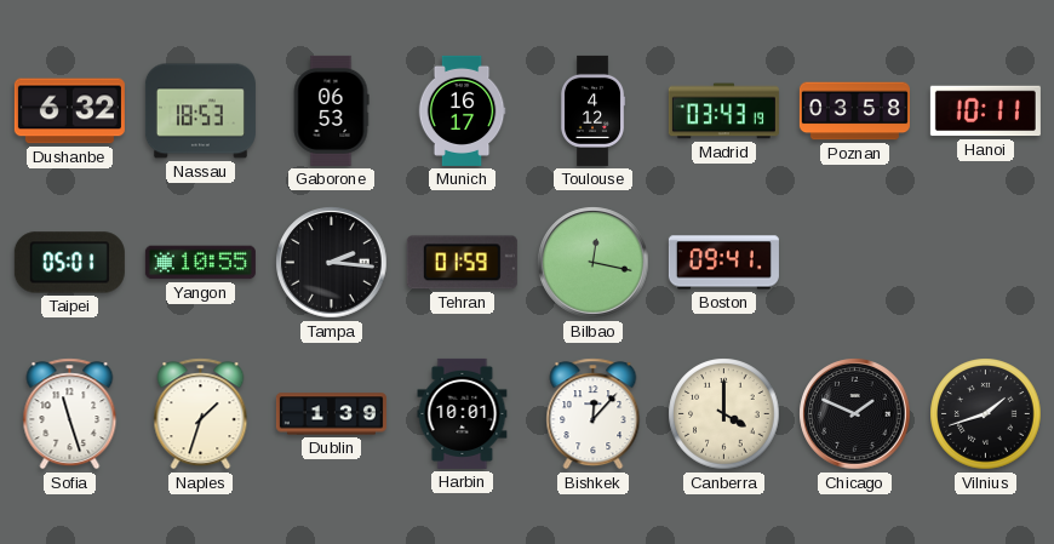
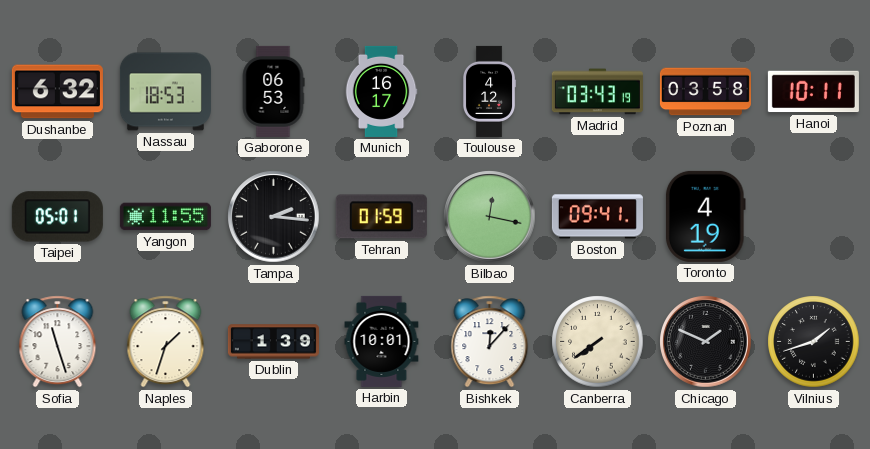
Yangon: 10:55 -> 11:55
Toronto: none -> 4:19
Canberra: 4:00 -> 7:39
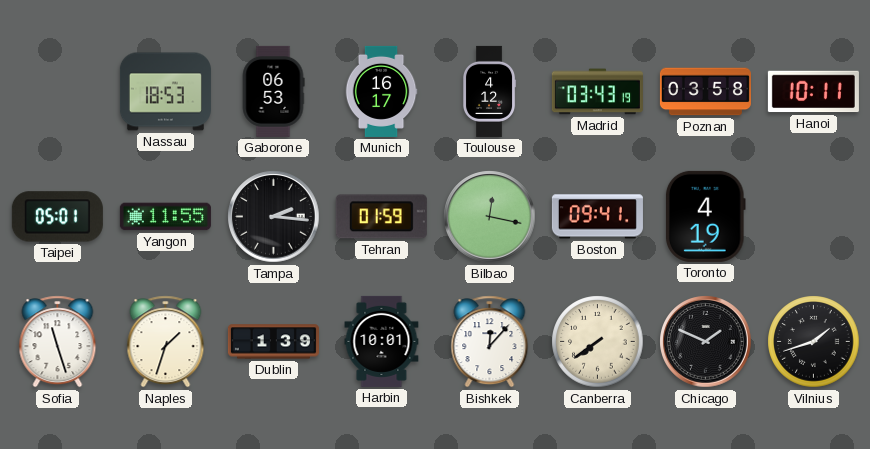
Dushanbe: 6:32 -> none
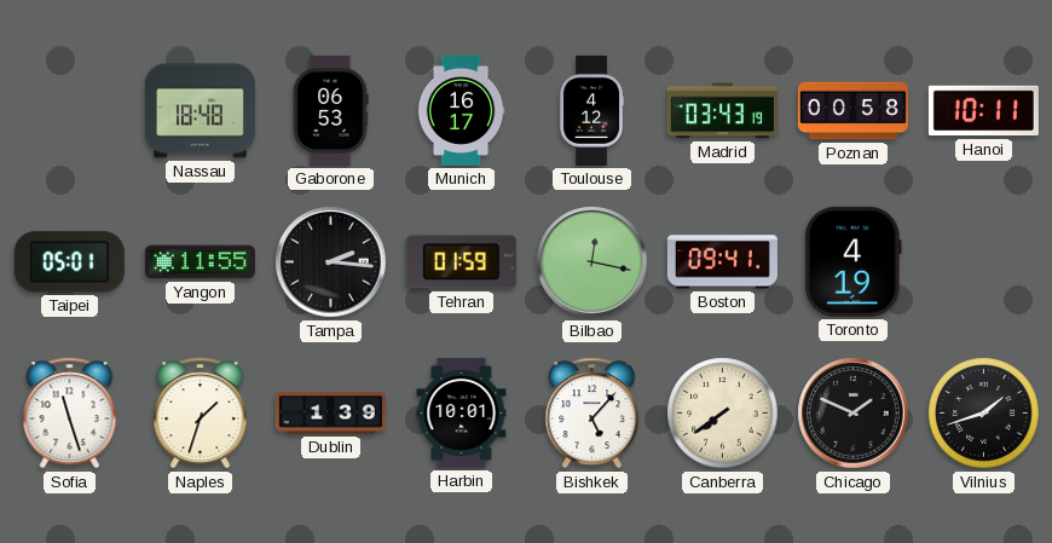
Nassau: 18:53 -> 18:48
Poznan: 03:58 -> 00:58
Bishkek: 12:07 -> 5:07
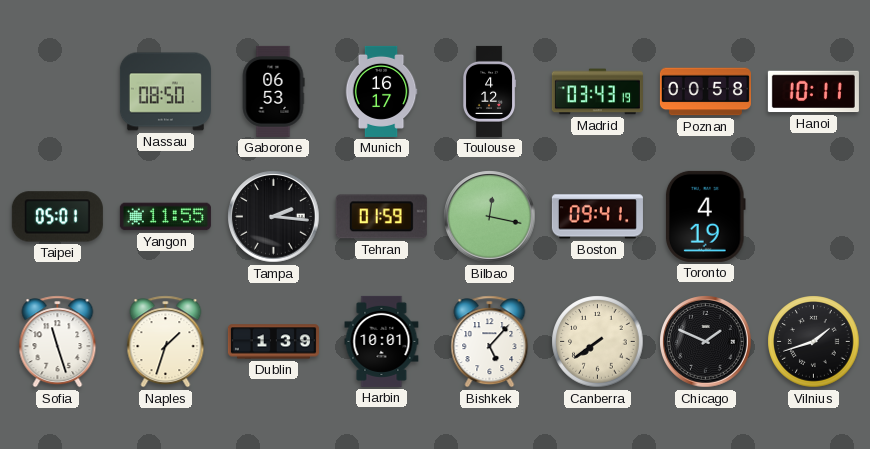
Nassau: 18:48 -> 08:50
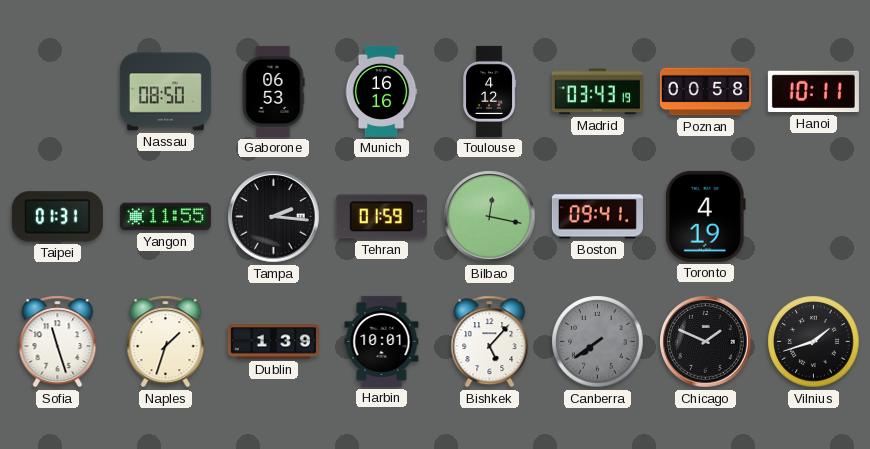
Munich: 16:17 -> 16:16
Taipei: 05:01 -> 01:31
Canberra dial: cream -> grey
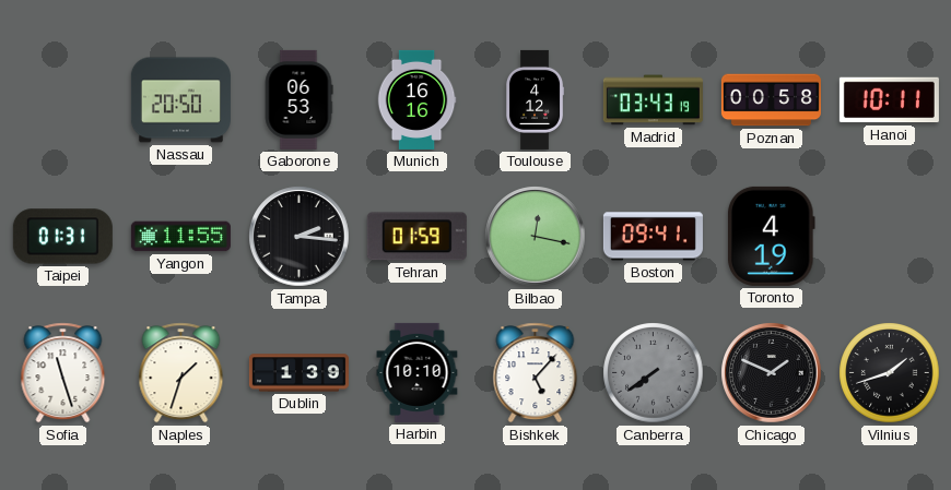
Nassau: 08:50 -> 20:50
Harbin: 10:01 -> 10:10
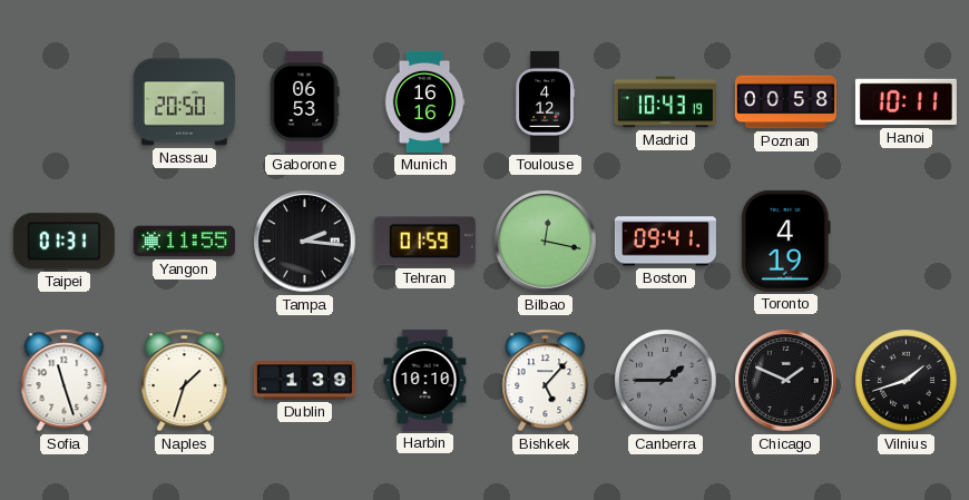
Madrid: 03:43 -> 10:43
Canberra: 7:39 -> 1:45
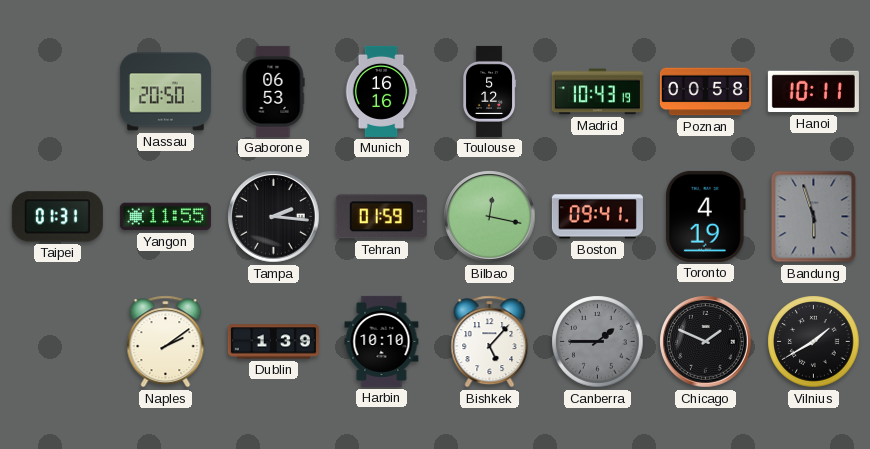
Toulouse: 4:12 -> 5:12
Bandung: none -> 5:57
Sofia: 11:27 -> none
Naples: 1:33 -> 2:09
Vilnius: 1:42 -> 1:40
